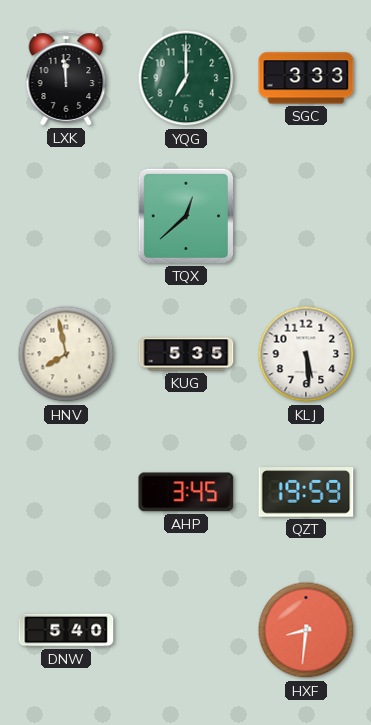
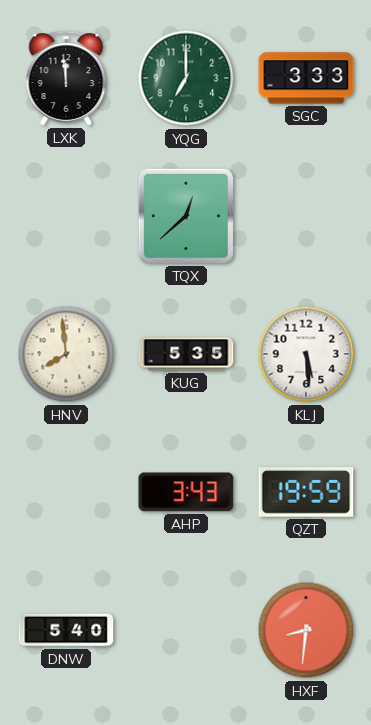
HNV: 7:58 -> 7:59
AHP: 3:45 -> 3:43
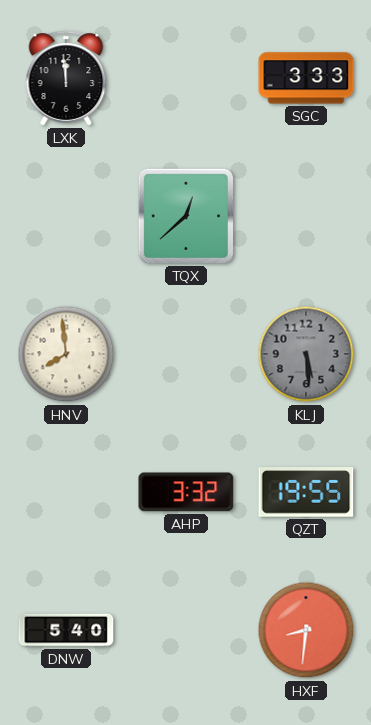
YQG: 7:00 -> none
KUG: 5:35 -> none
KLJ dial: white -> grey
AHP: 3:43 -> 3:32
QZT: 19:59 -> 19:55
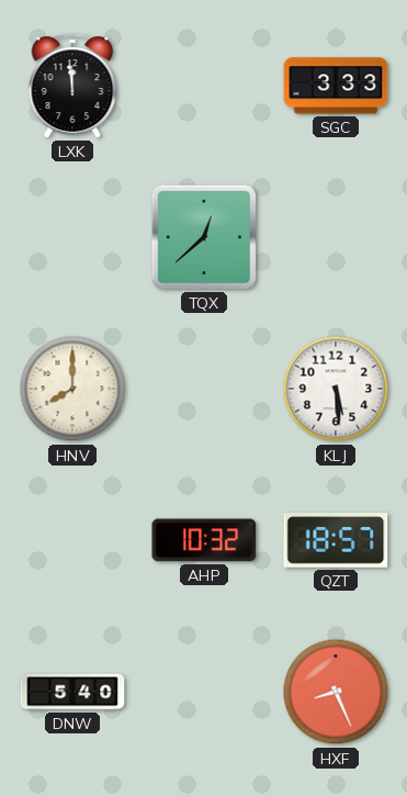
HNV: 7:59 -> 8:00
KLJ dial: grey -> white
AHP: 3:32 -> 10:32
QZT: 19:55 -> 18:57
HXF: 8:31 -> 8:26
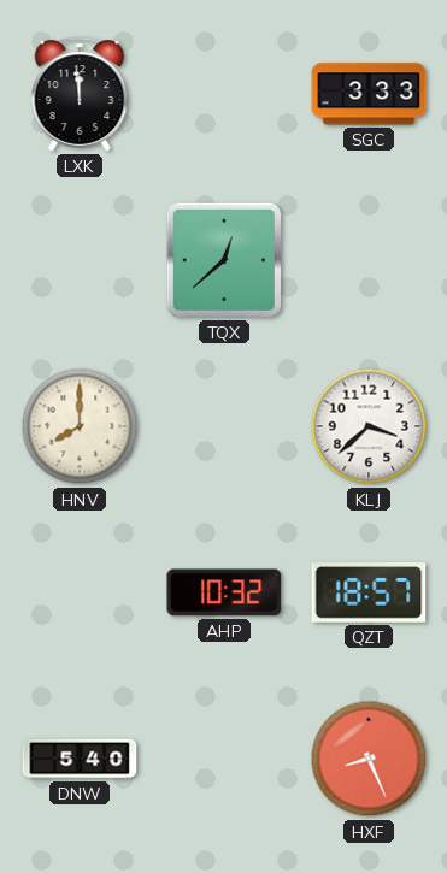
KLJ: 5:29 -> 3:38
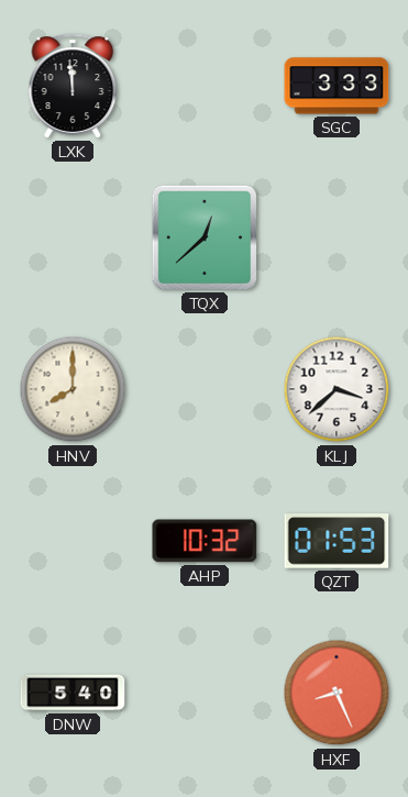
QZT: 18:57 -> 01:53
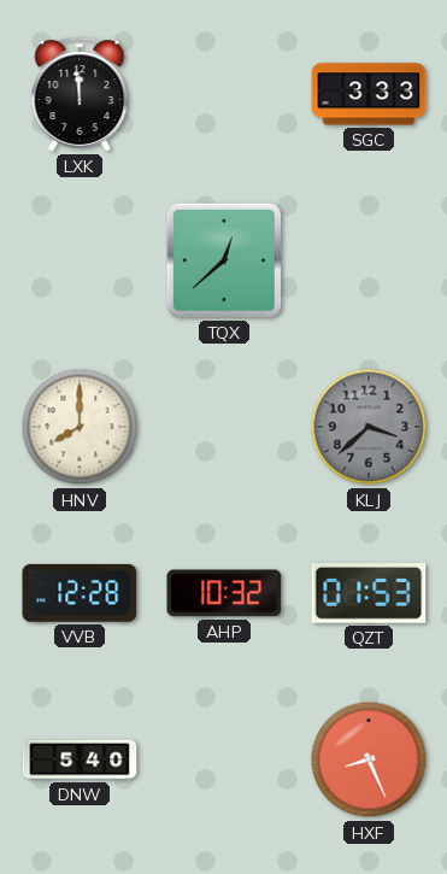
KLJ dial: white -> grey
VVB: none -> 12:28
